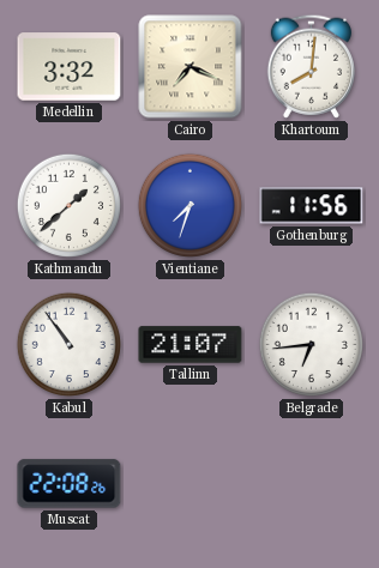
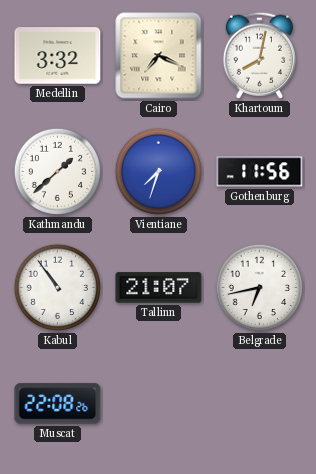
Khartoum: 8:01 -> 8:02
Belgrade: 6:44 -> 6:43
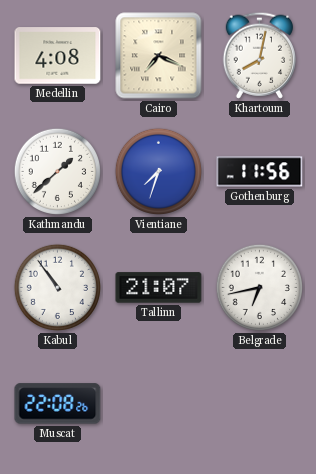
Medellin: 3:32 -> 4:08
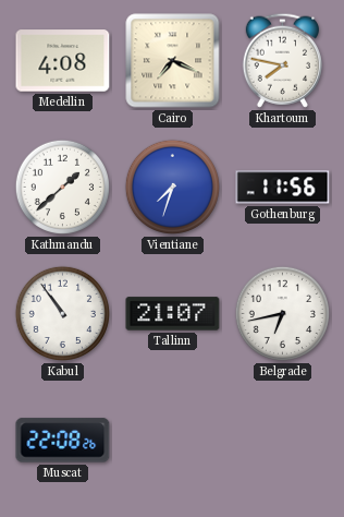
Khartoum: 8:02 -> 7:47
